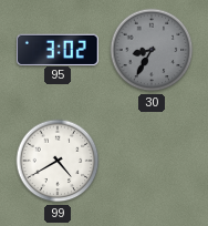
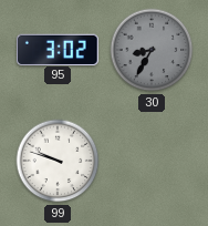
99: 4:40 -> 9:48
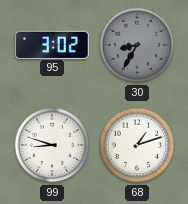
99: 9:48 -> 8:48
68: none -> 1:12
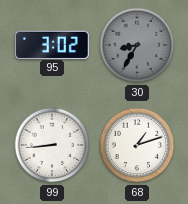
99: 8:48 -> 8:44
